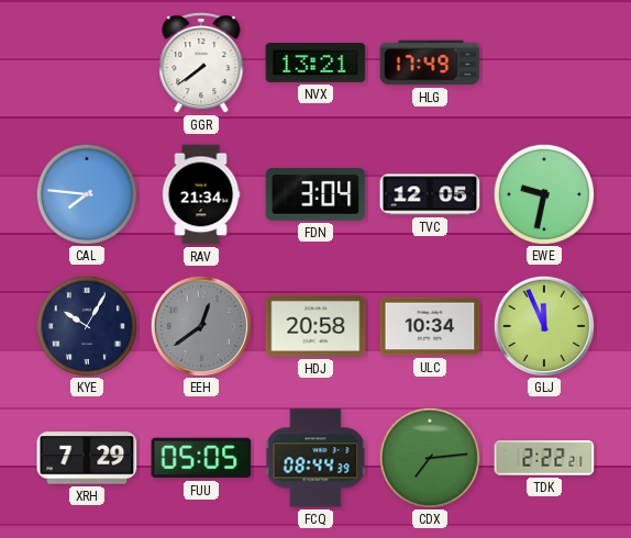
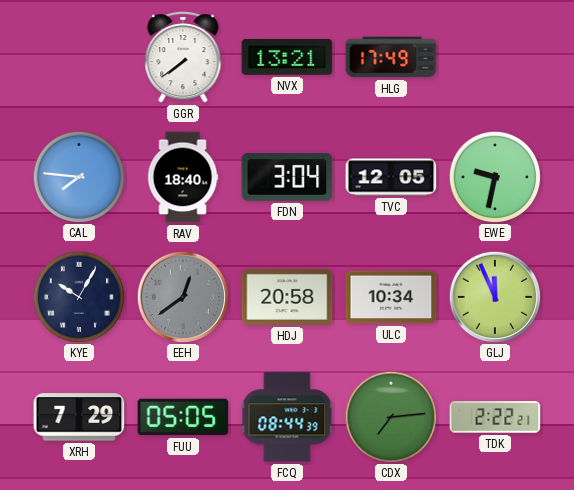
RAV: 21:34 -> 18:40
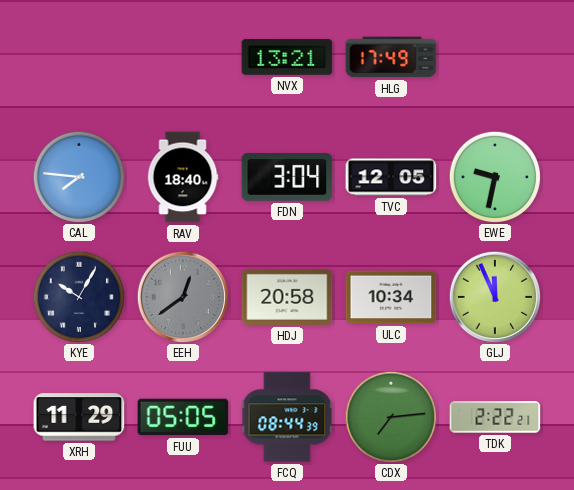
GGR: 7:39 -> none
XRH: 7:29 -> 11:29
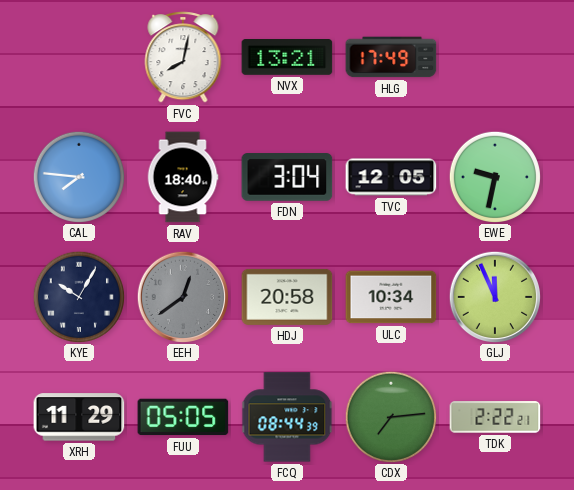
FVC: none -> 8:02
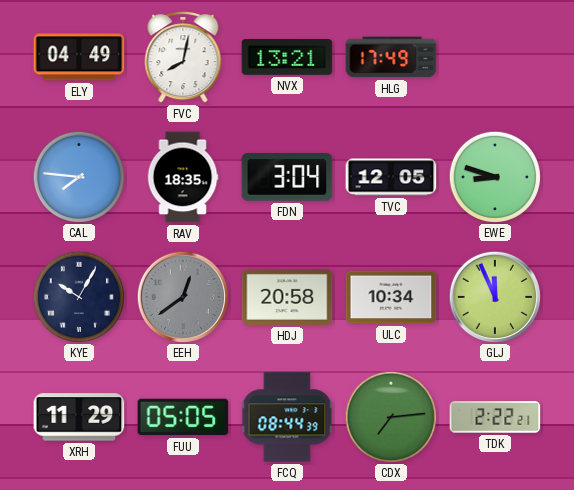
ELY: none -> 04:49
RAV: 18:40 -> 18:35
EWE: 9:32 -> 8:48
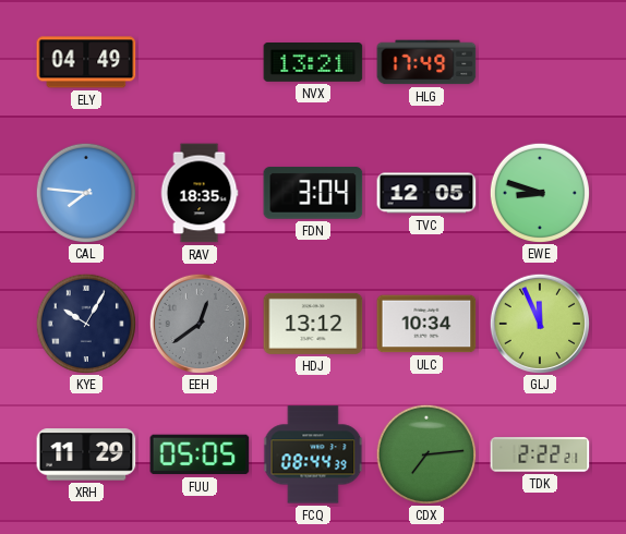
FVC: 8:02 -> none
HDJ: 20:58 -> 13:12
